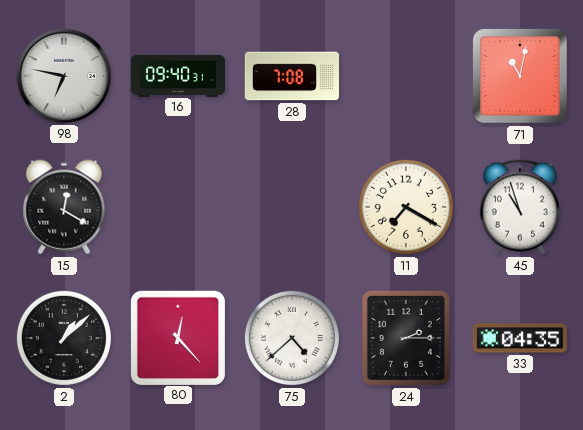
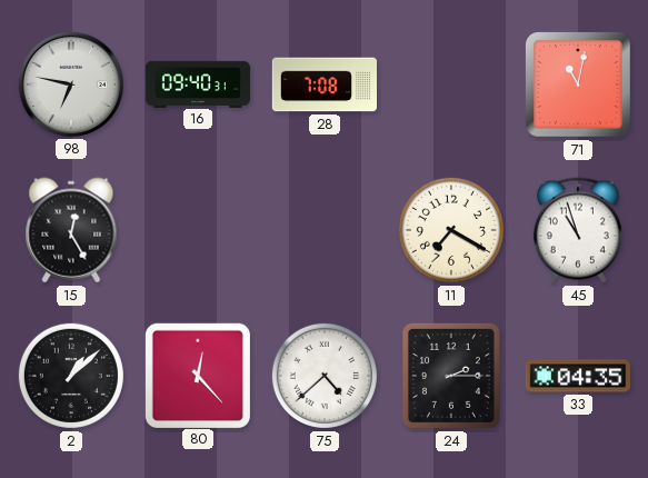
15: 12:20 -> 12:25
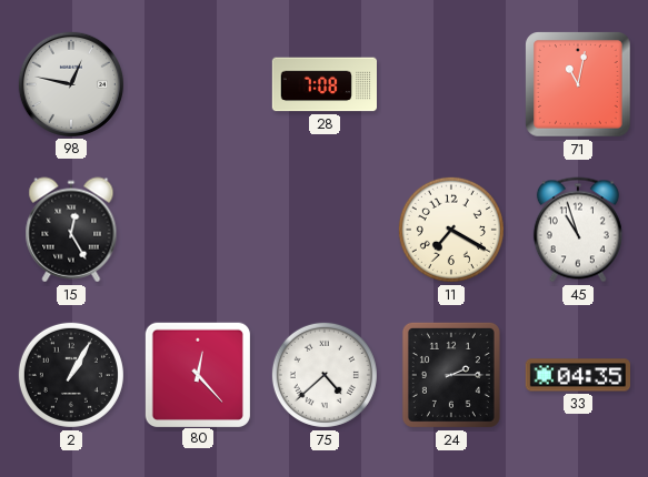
98: 6:47 -> 12:47
16: 09:40 -> none
2: 1:08 -> 1:05
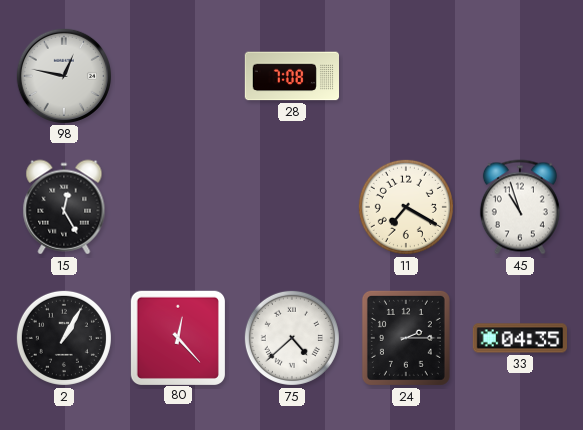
71: 11:02 -> none
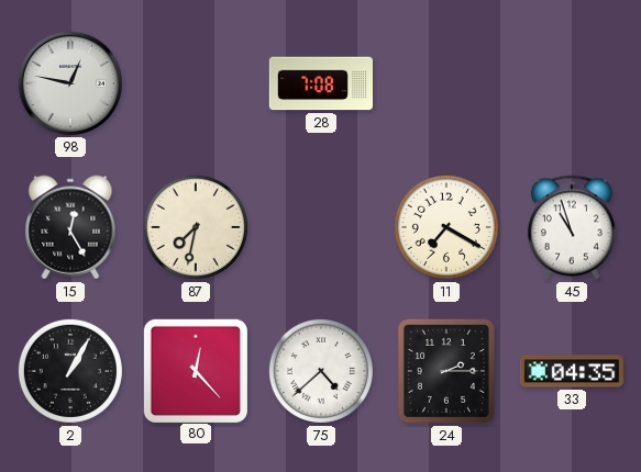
87: none -> 7:32
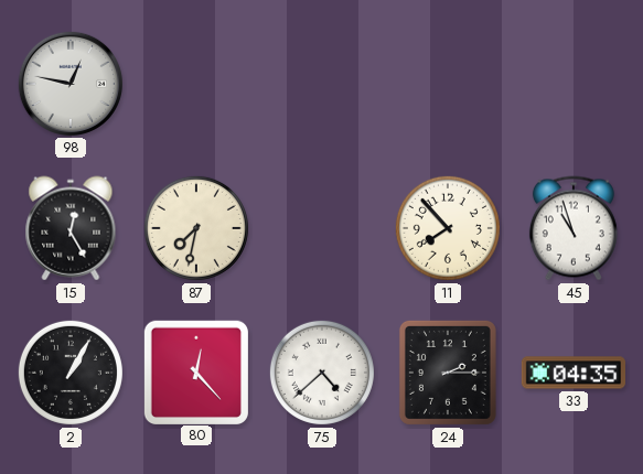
28: 7:08 -> none
11: 7:20 -> 7:53
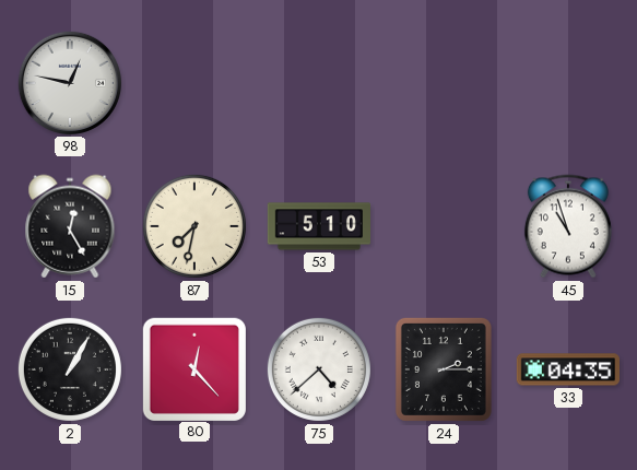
53: none -> 5:10
11: 7:53 -> none
